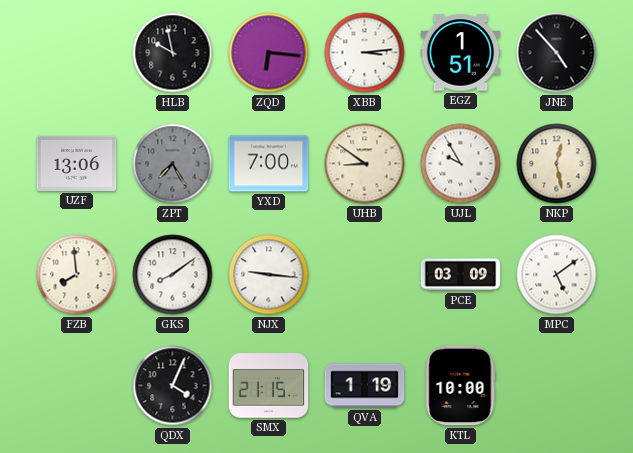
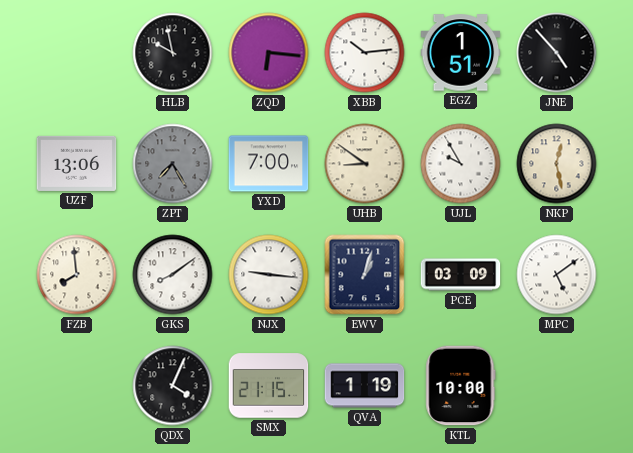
XBB: 3:14 -> 10:14
EWV: none -> 1:03
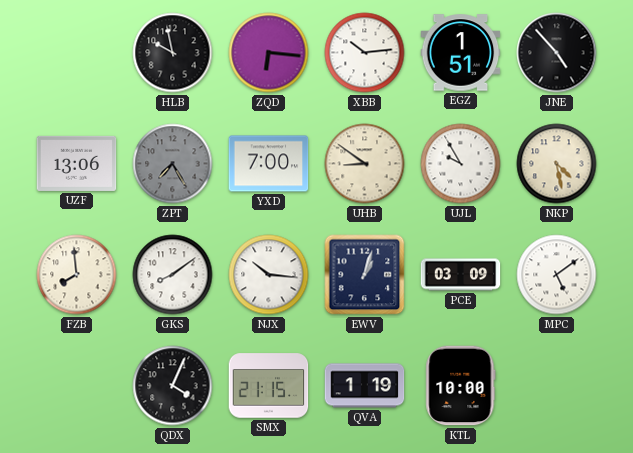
NKP: 12:28 -> 4:28
NJX: 9:16 -> 10:16
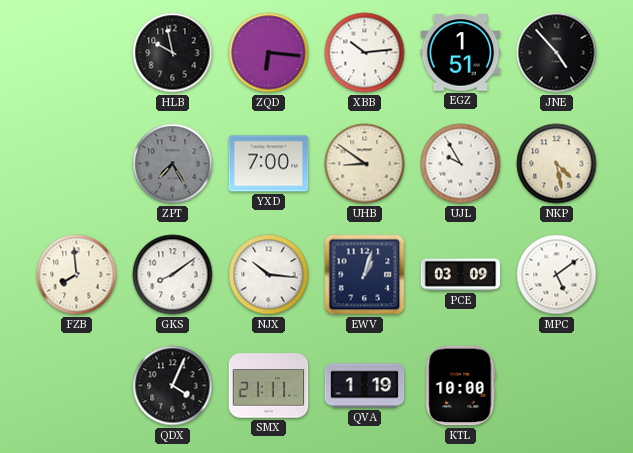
UZF: 13:06 -> none
SMX: 21:15 -> 21:11
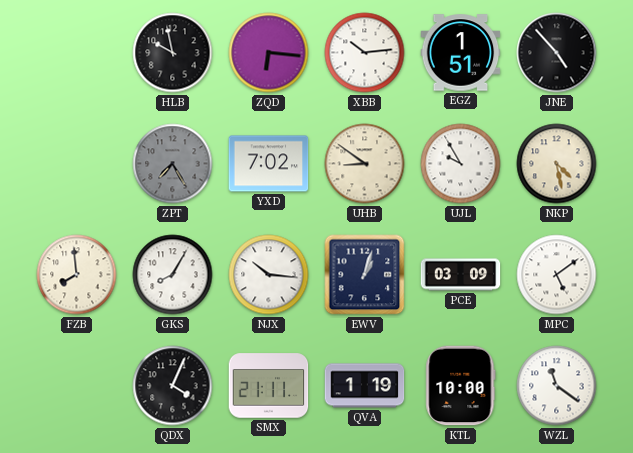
YXD: 7:00 -> 7:02
GKS: 8:09 -> 8:05
WZL: none -> 11:21
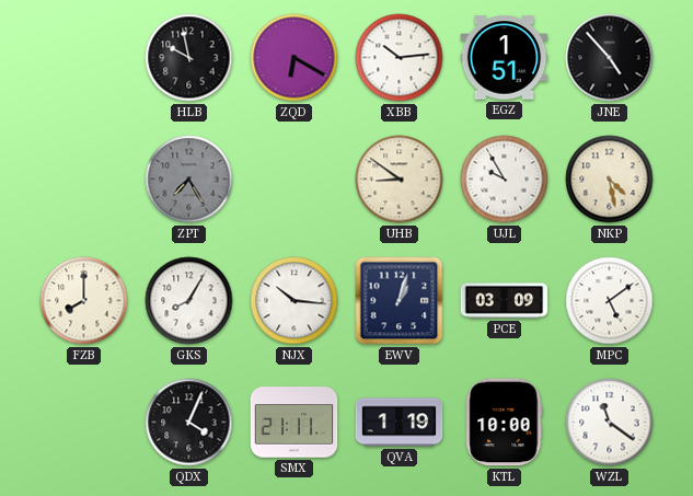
ZQD: 6:16 -> 6:20
YXD: 7:02 -> none
FZB: 7:59 -> 8:00
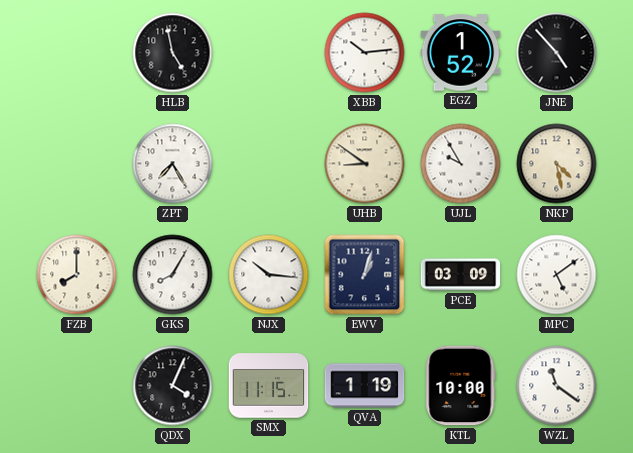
HLB: 9:58 -> 4:58
ZQD: 6:20 -> none
EGZ: 1:51 -> 1:52
ZPT dial: grey -> white
SMX: 21:11 -> 11:15
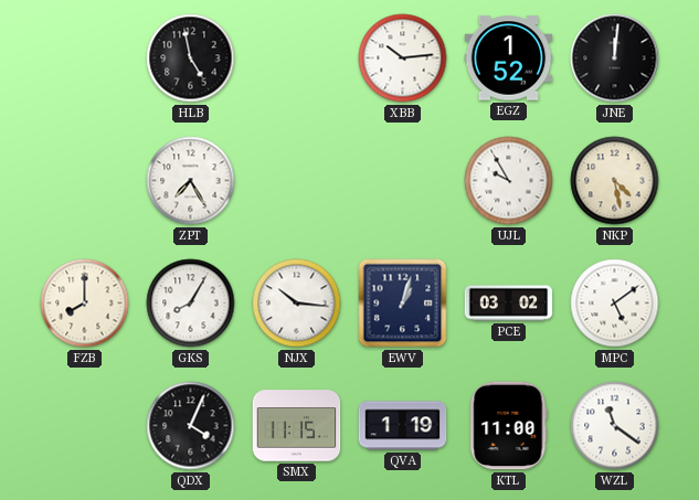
JNE: 4:53 -> 12:01
UHB: 8:51 -> none
PCE: 03:09 -> 03:02
KTL: 10:00 -> 11:00
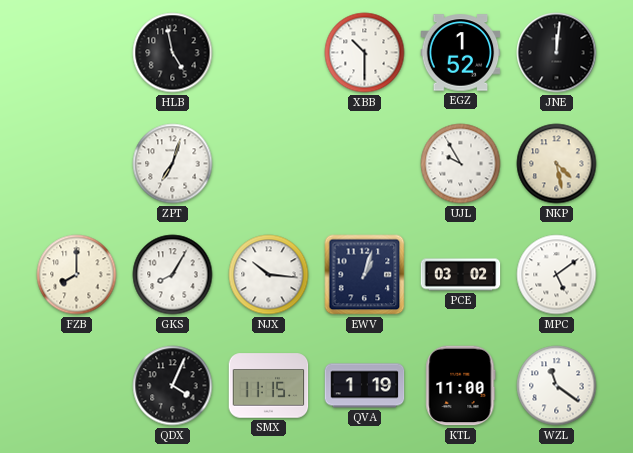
XBB: 10:14 -> 10:30
ZPT: 7:25 -> 7:03
